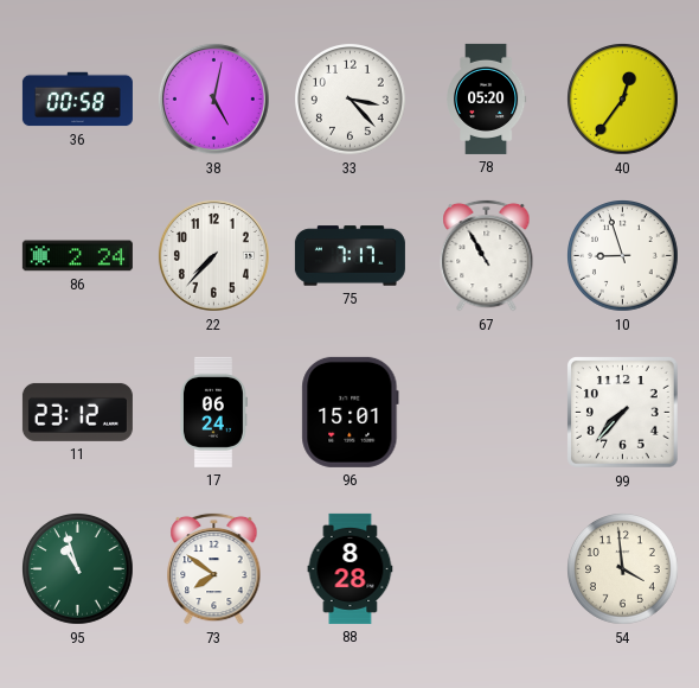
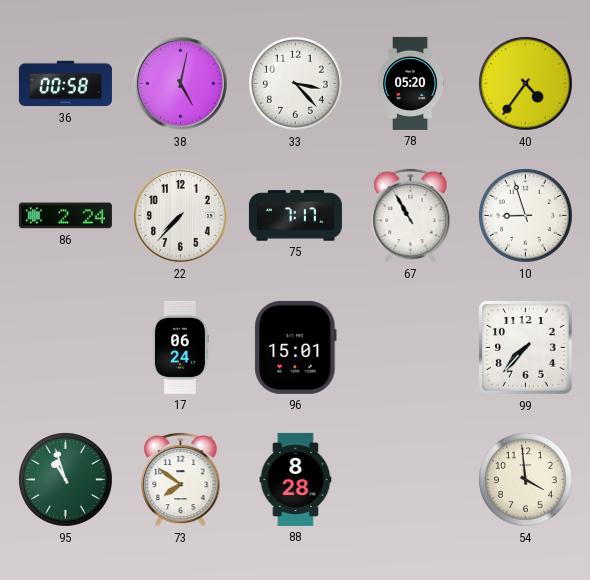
40: 12:36 -> 4:36
11: 23:12 -> none
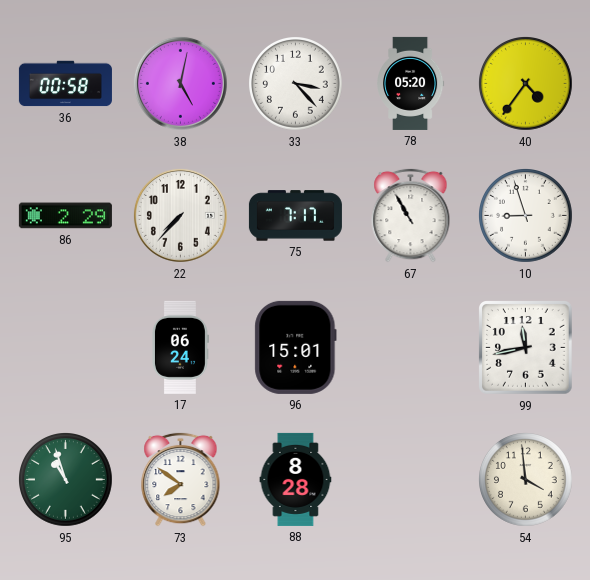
86: 2:24 -> 2:29
99: 7:37 -> 11:43
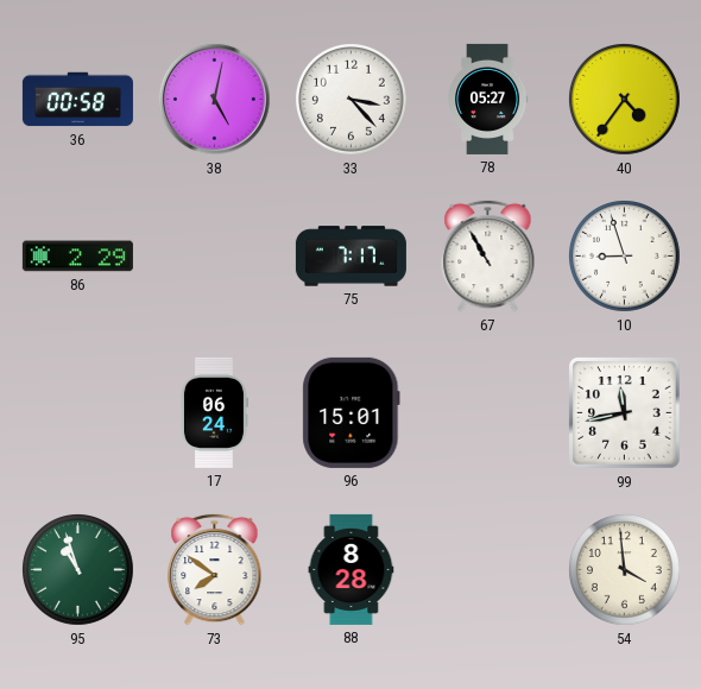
78: 05:20 -> 05:27
22: 7:37 -> none
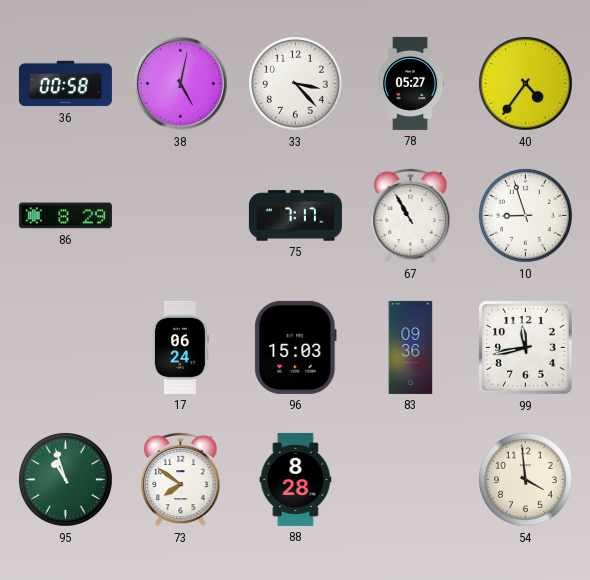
86: 2:29 -> 8:29
96: 15:01 -> 15:03
83: none -> 09:36
